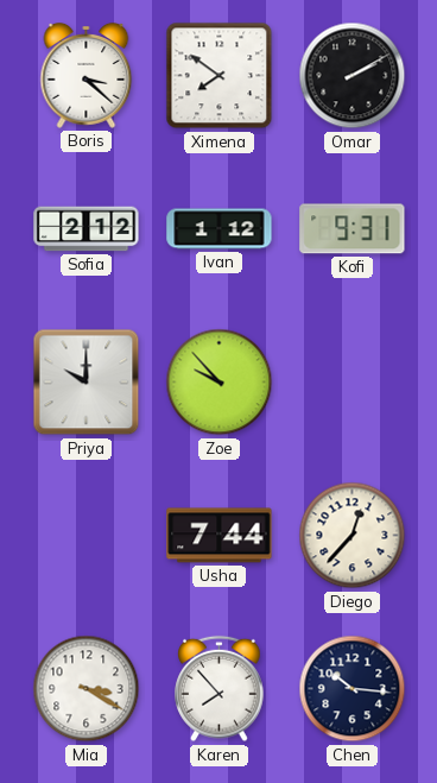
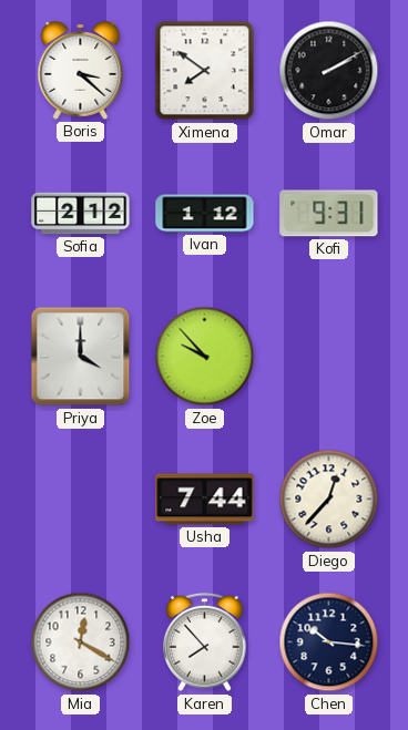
Priya: 10:00 -> 4:00
Mia: 3:20 -> 12:20
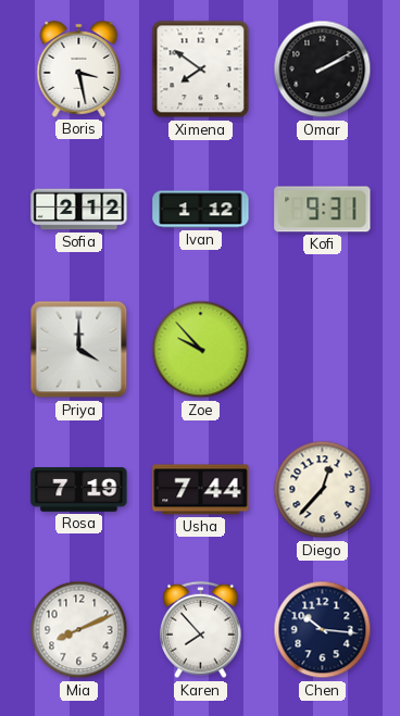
Boris: 3:22 -> 3:28
Rosa: none -> 7:19
Mia: 12:20 -> 8:11
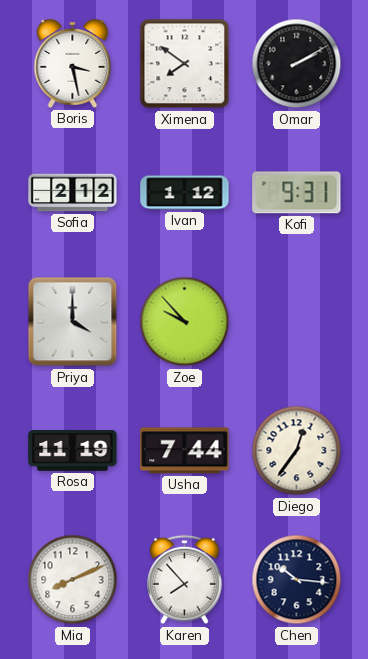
Rosa: 7:19 -> 11:19
Diego: 12:37 -> 12:36
